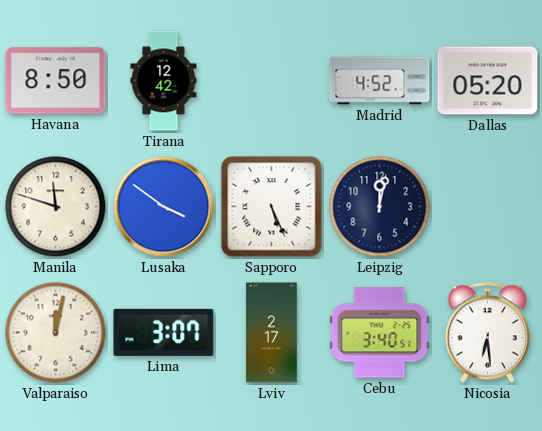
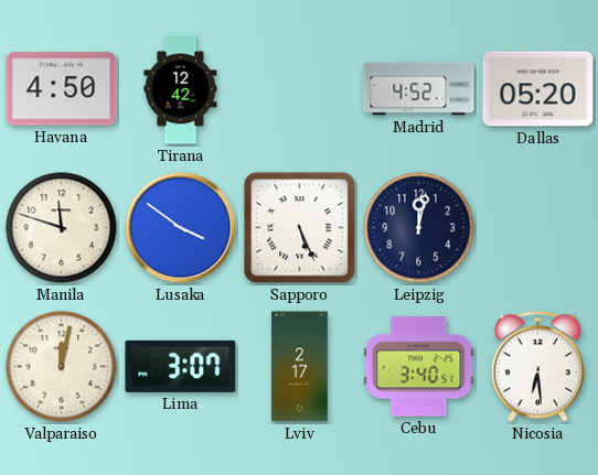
Havana: 8:50 -> 4:50
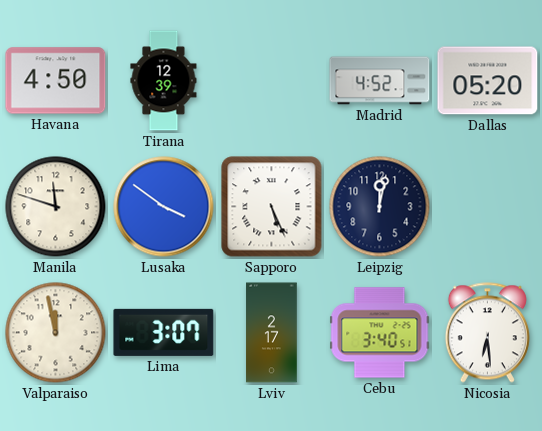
Tirana: 12:42 -> 12:39
Valparaiso: 12:02 -> 11:58
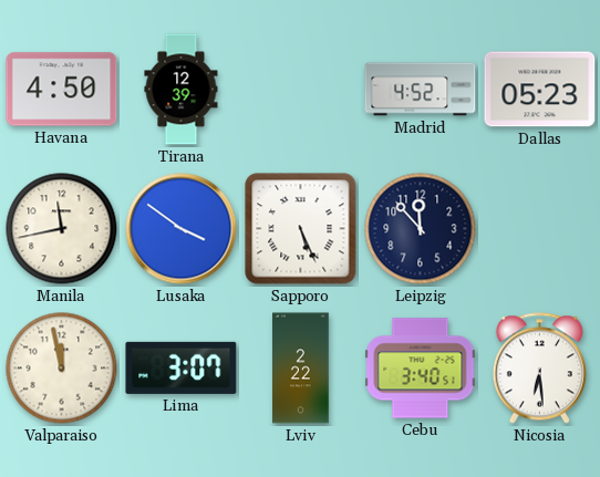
Dallas: 05:20 -> 05:23
Manila: 11:48 -> 11:43
Leipzig: 12:02 -> 11:53
Lviv: 2:17 -> 2:22
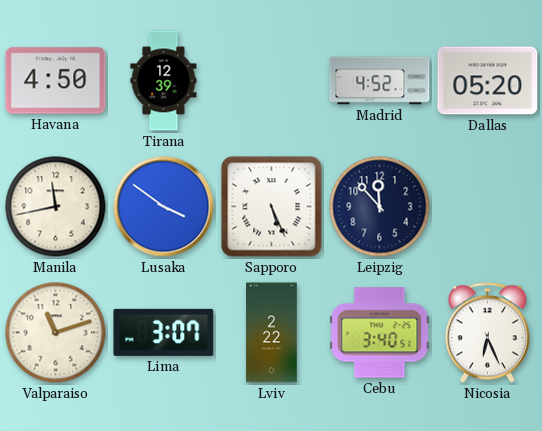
Dallas: 05:23 -> 05:20
Valparaiso: 11:58 -> 11:12
Nicosia: 6:29 -> 6:26
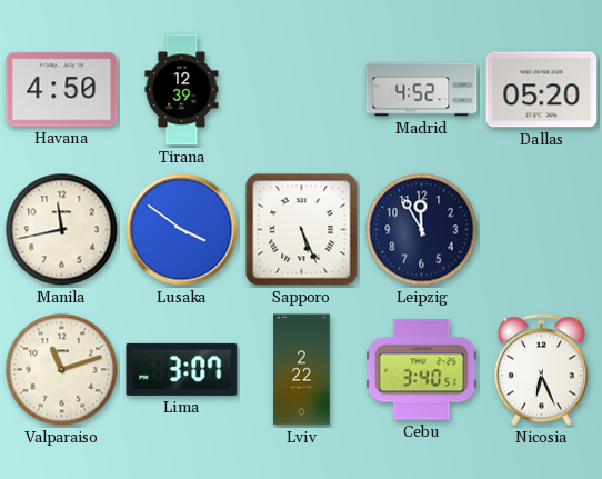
Leipzig: 11:53 -> 11:55
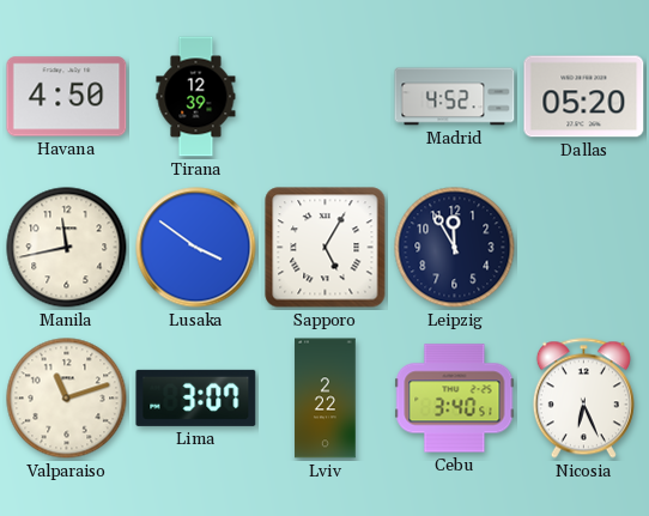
Sapporo: 5:26 -> 5:05
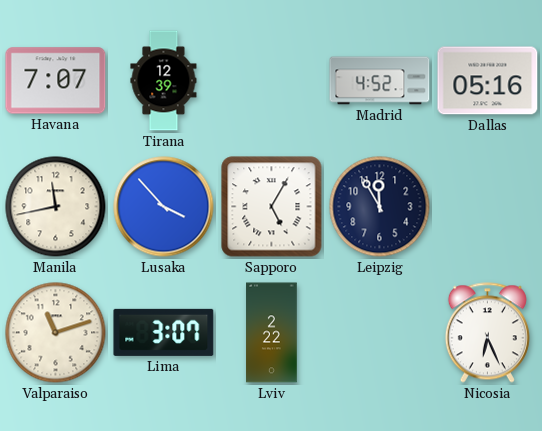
Havana: 4:50 -> 7:07
Dallas: 05:20 -> 05:16
Lusaka: 3:51 -> 3:53
Cebu: 3:40 -> none
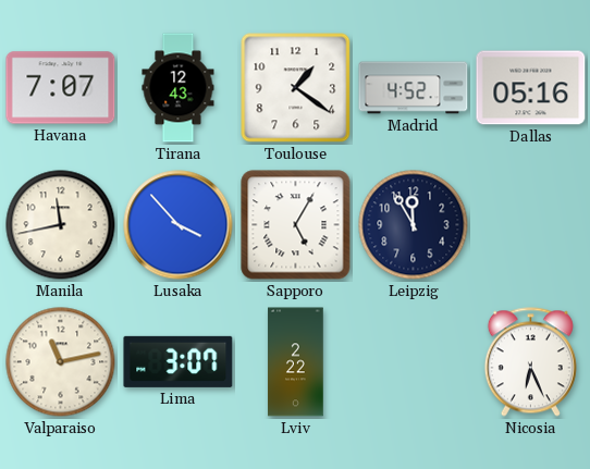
Tirana: 12:39 -> 12:43
Toulouse: none -> 1:21
Valparaiso: 11:12 -> 11:13
